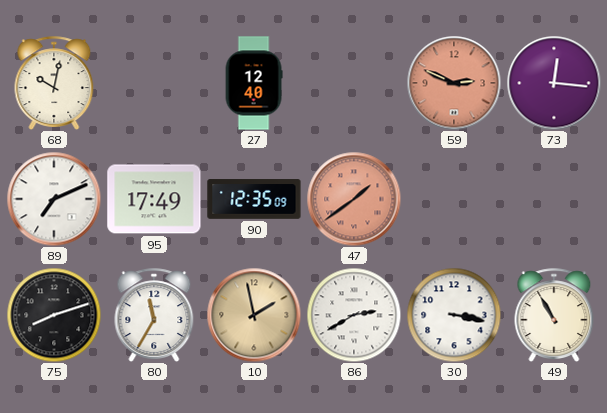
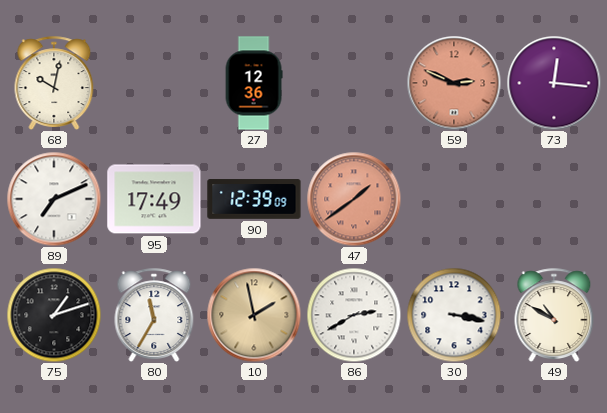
27: 12:40 -> 12:36
90: 12:35 -> 12:39
75: 8:12 -> 1:12
49: 10:55 -> 10:50
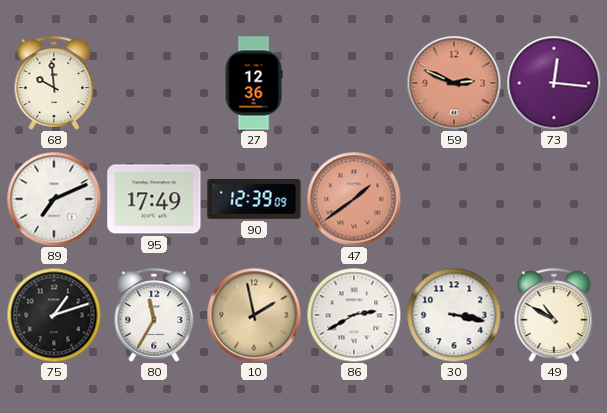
68: 10:02 -> 9:59
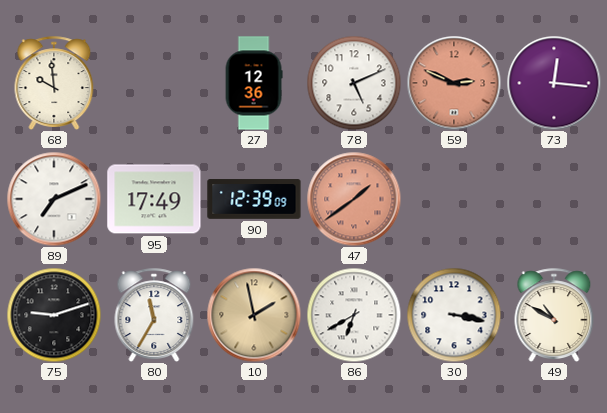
78: none -> 5:11
75: 1:12 -> 9:12
86: 2:40 -> 6:40
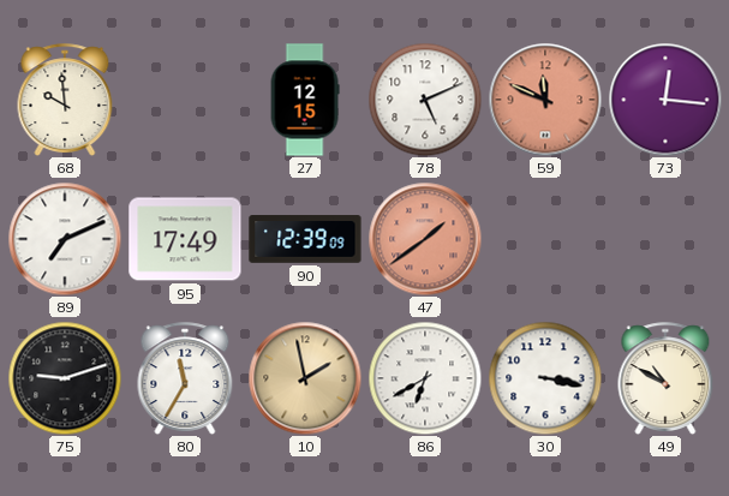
27: 12:36 -> 12:15
59: 2:49 -> 11:49
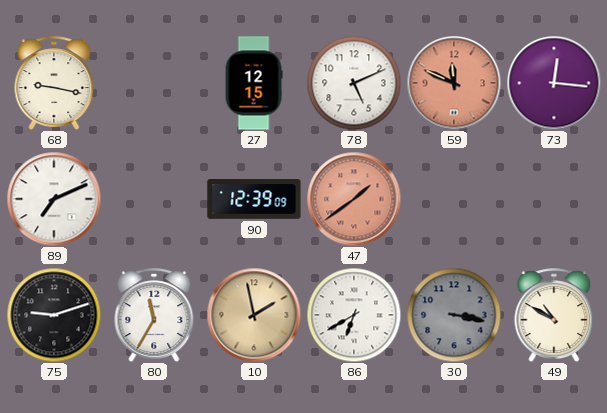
68: 9:59 -> 9:17
95: 17:49 -> none
30 dial: white -> grey
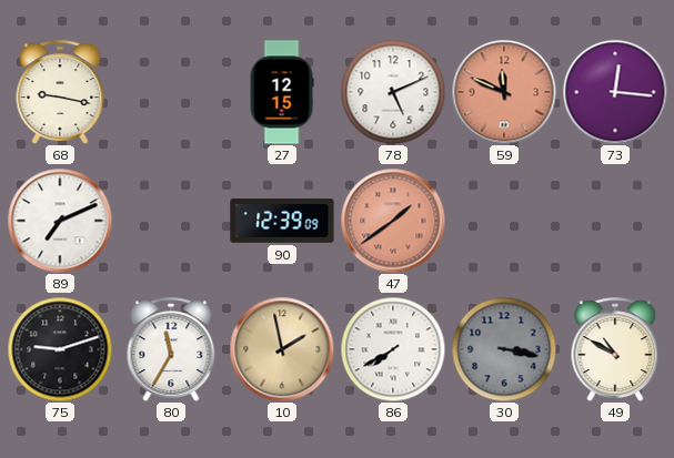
86: 6:40 -> 7:40
